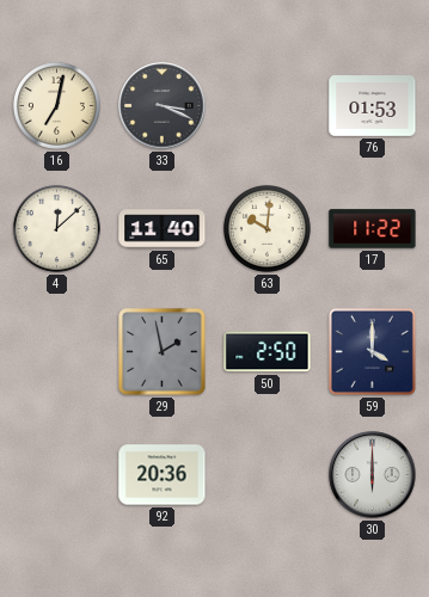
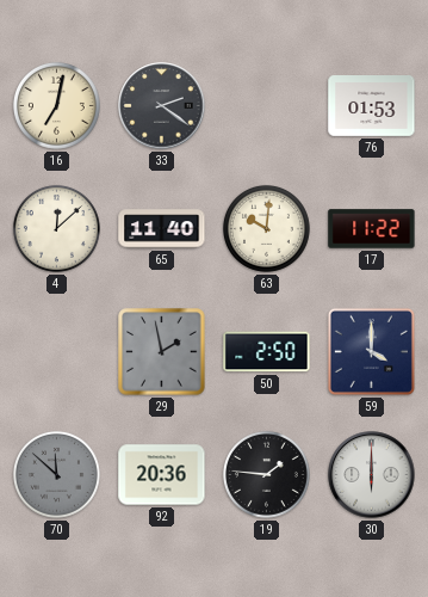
33: 3:19 -> 2:21
70: none -> 11:52
19: none -> 1:46
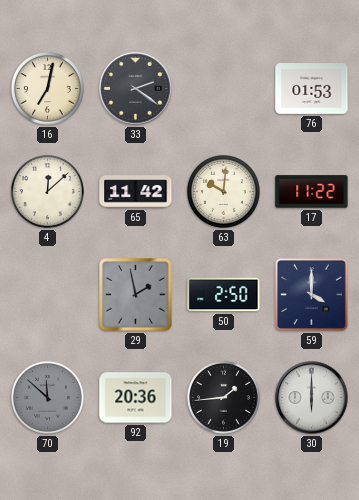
65: 11:40 -> 11:42
19: 1:46 -> 1:44
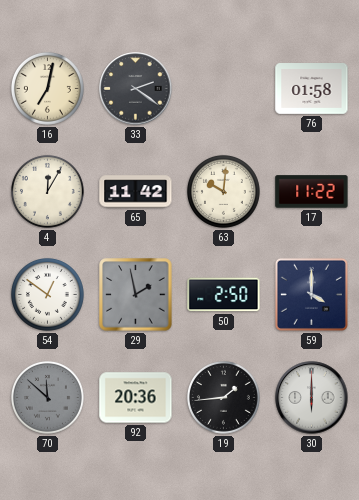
76: 01:53 -> 01:58
4: 12:08 -> 12:05
54: none -> 12:51
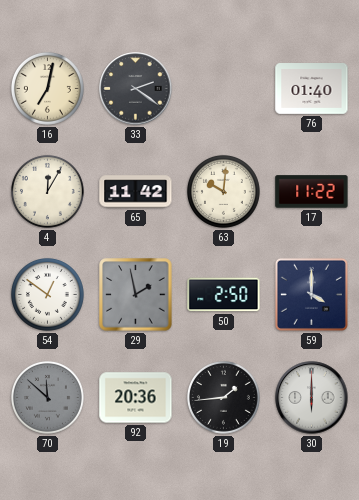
76: 01:58 -> 01:40
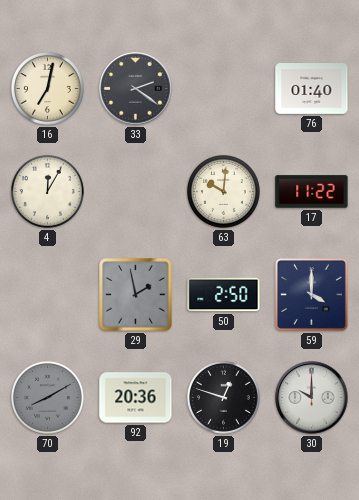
65: 11:42 -> none
54: 12:51 -> none
70: 11:52 -> 8:10
19: 1:44 -> 12:48
30: 6:00 -> 10:00
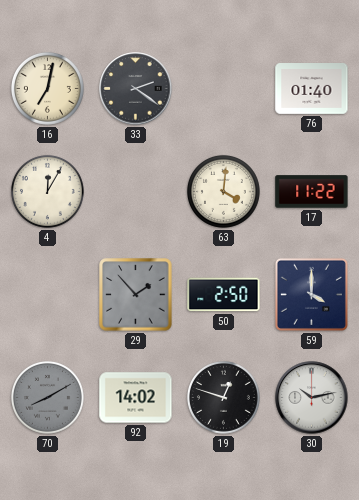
63: 10:01 -> 4:01
29: 1:58 -> 1:53
92: 20:36 -> 14:02
30: 10:00 -> 10:13
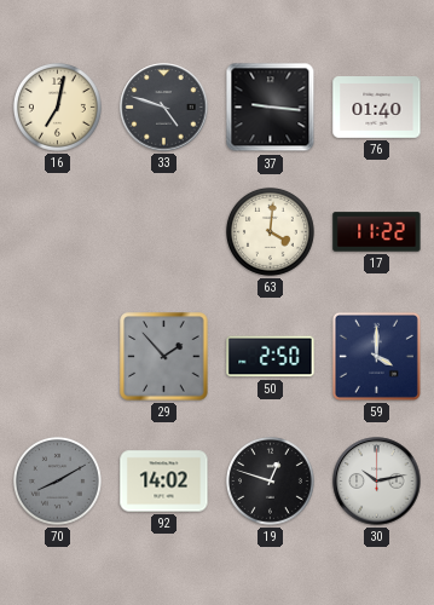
33: 2:21 -> 4:48
37: none -> 9:16
4: 12:05 -> none
